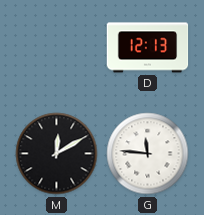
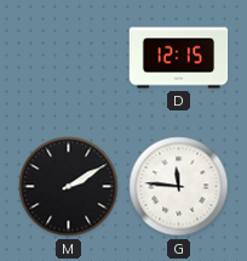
D: 12:13 -> 12:15
M: 12:10 -> 2:10
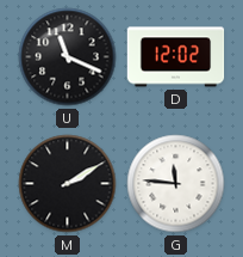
U: none -> 11:19
D: 12:15 -> 12:02
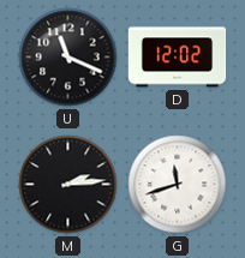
M: 2:10 -> 2:14
G: 11:46 -> 11:42
